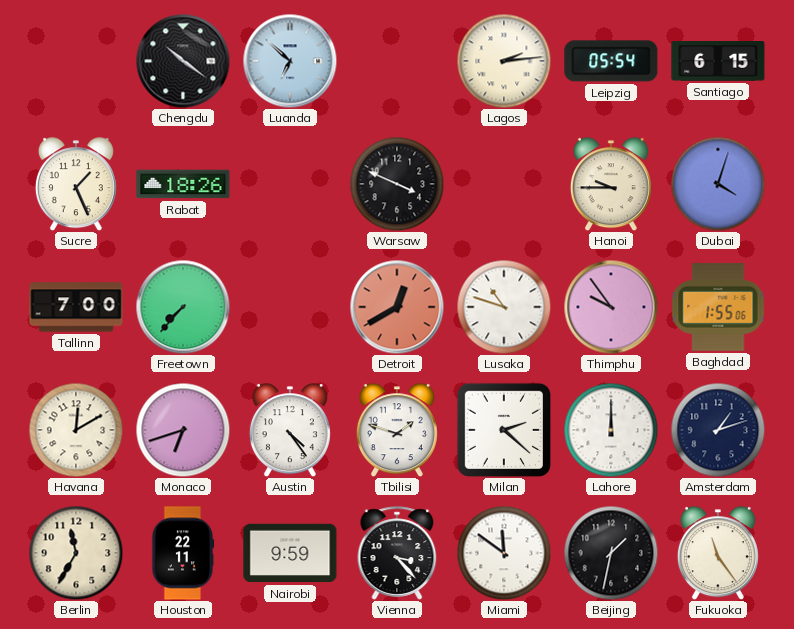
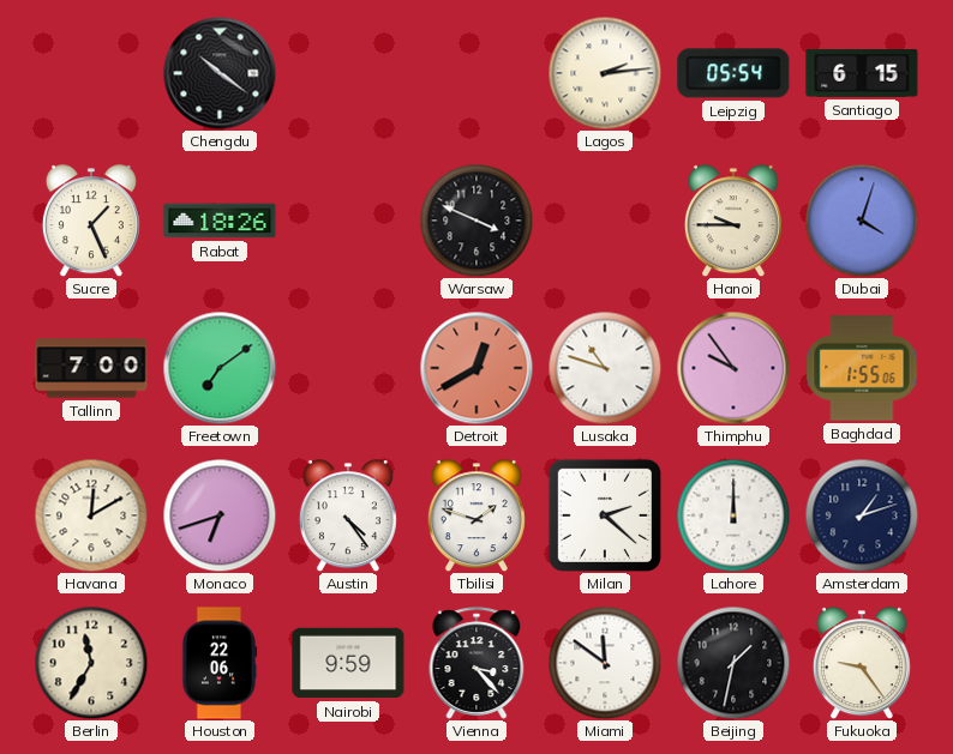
Luanda: 6:52 -> none
Freetown: 7:37 -> 7:09
Houston: 22:11 -> 22:06
Fukuoka: 11:24 -> 9:24
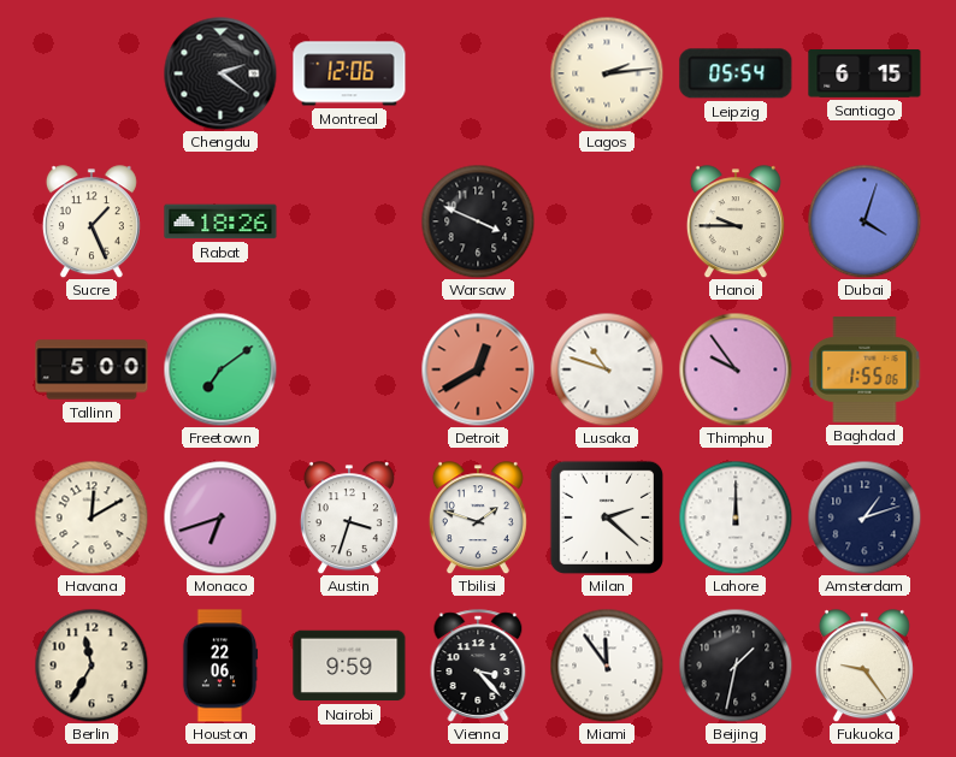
Chengdu: 10:21 -> 2:21
Montreal: none -> 12:06
Tallinn: 7:00 -> 5:00
Austin: 4:24 -> 3:33
Miami: 11:51 -> 11:54
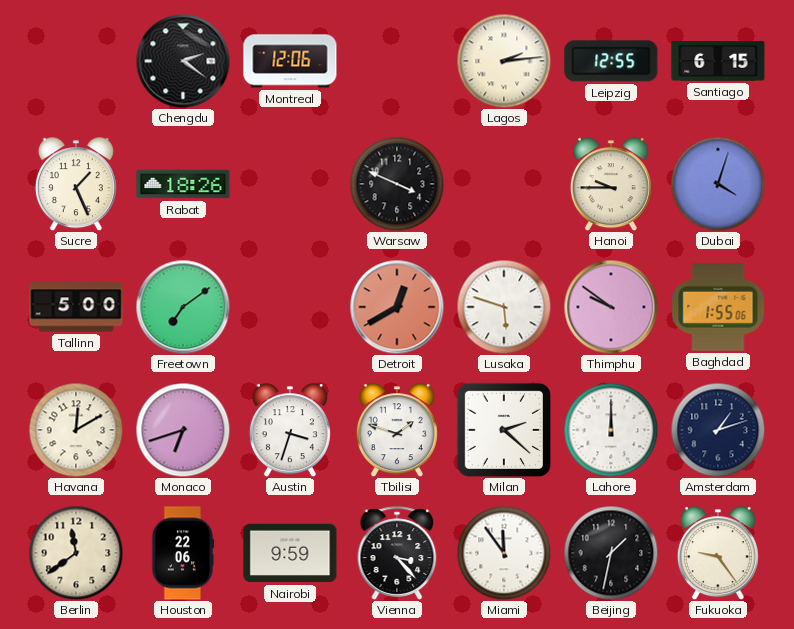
Leipzig: 05:54 -> 12:55
Lusaka: 10:48 -> 5:48
Thimphu: 9:54 -> 9:51
Berlin: 11:35 -> 11:39
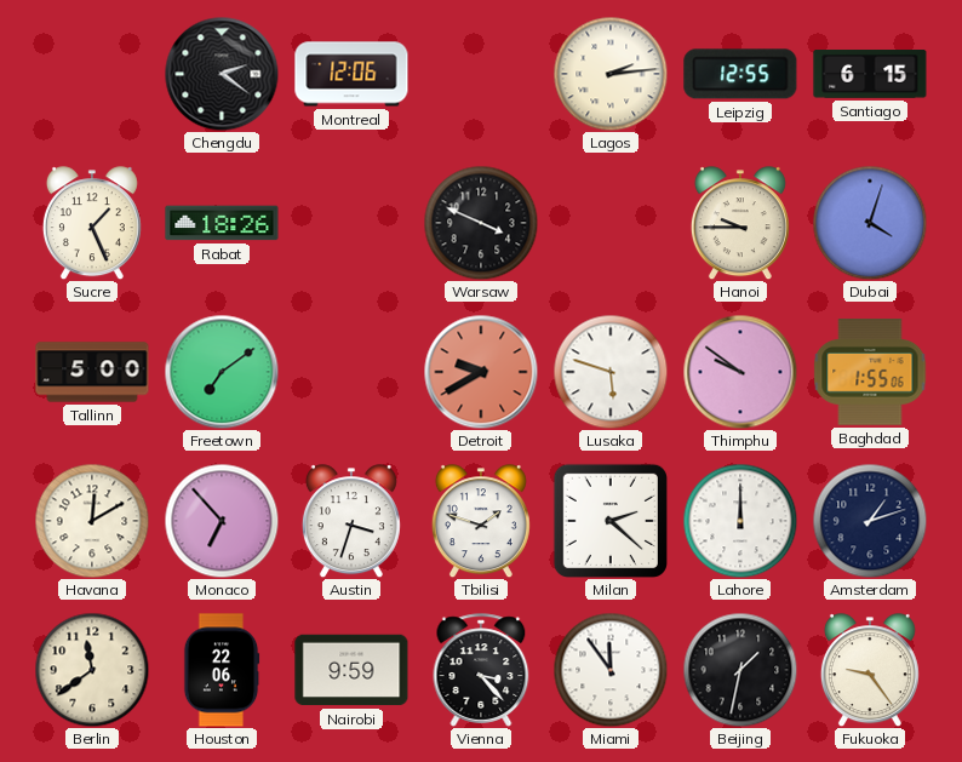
Detroit: 12:40 -> 9:40
Monaco: 6:42 -> 6:53
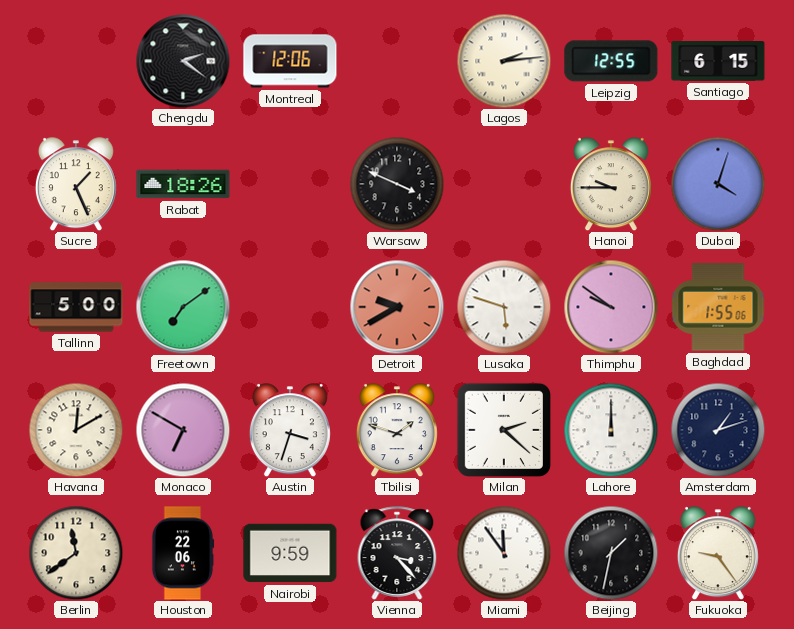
Monaco: 6:53 -> 6:50
